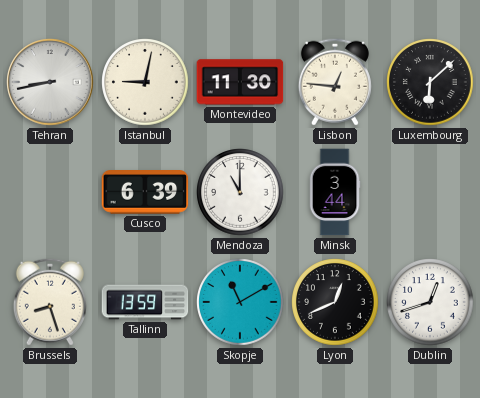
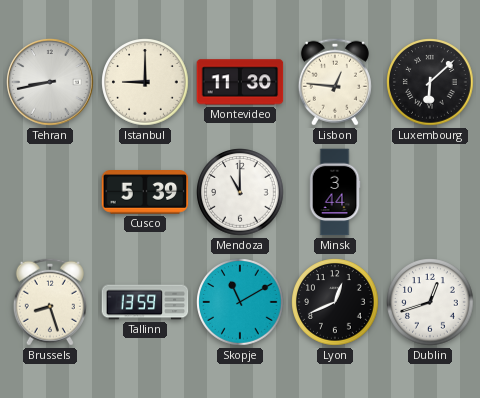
Istanbul: 9:02 -> 9:00
Cusco: 6:39 -> 5:39
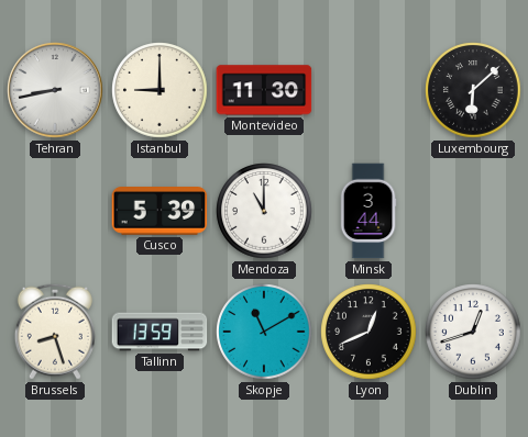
Lisbon: 12:46 -> none
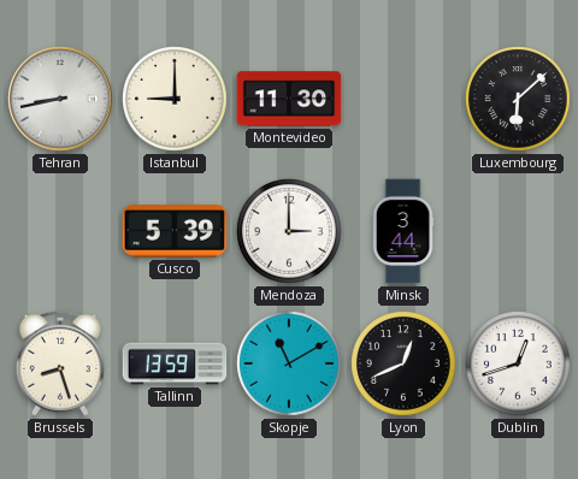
Mendoza: 11:00 -> 3:00
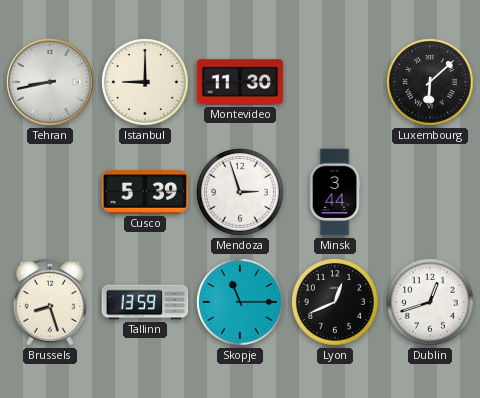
Mendoza: 3:00 -> 2:57
Skopje: 11:10 -> 11:15
